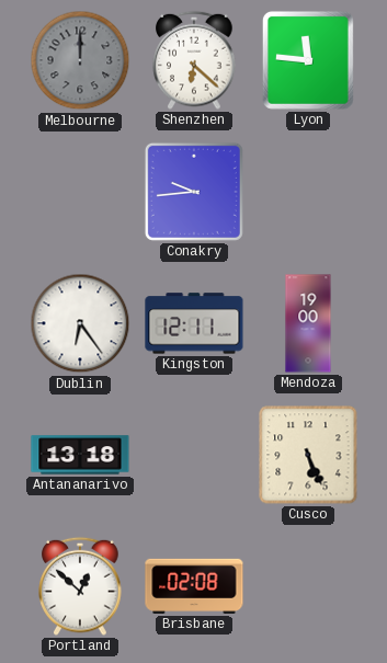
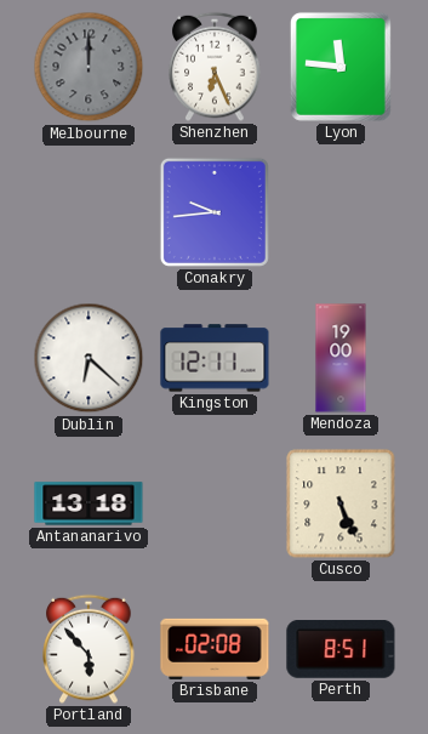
Shenzhen: 6:22 -> 6:26
Dublin: 6:24 -> 6:22
Portland: 12:52 -> 5:53
Perth: none -> 8:51
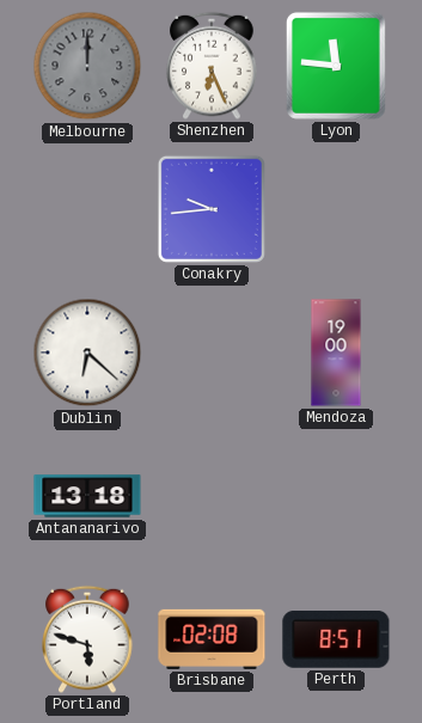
Kingston: 12:11 -> none
Cusco: 5:26 -> none
Portland: 5:53 -> 5:48
